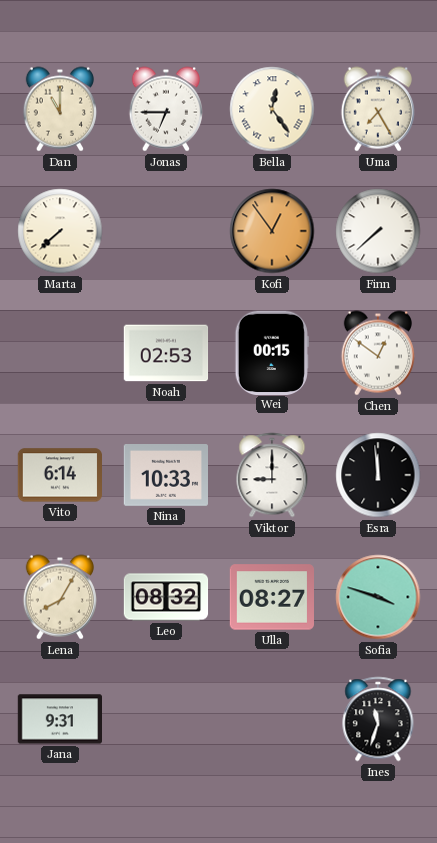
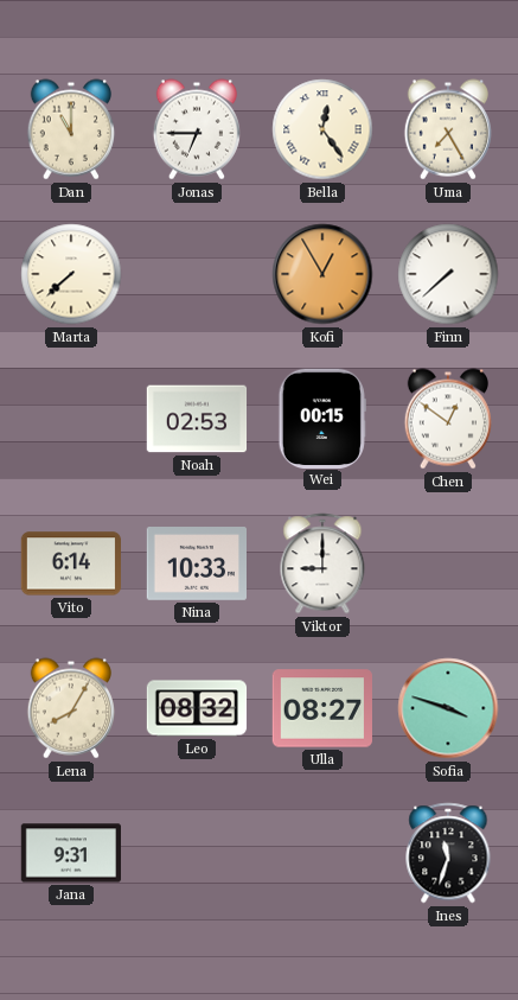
Kofi: 12:54 -> 12:55
Esra: 11:59 -> none
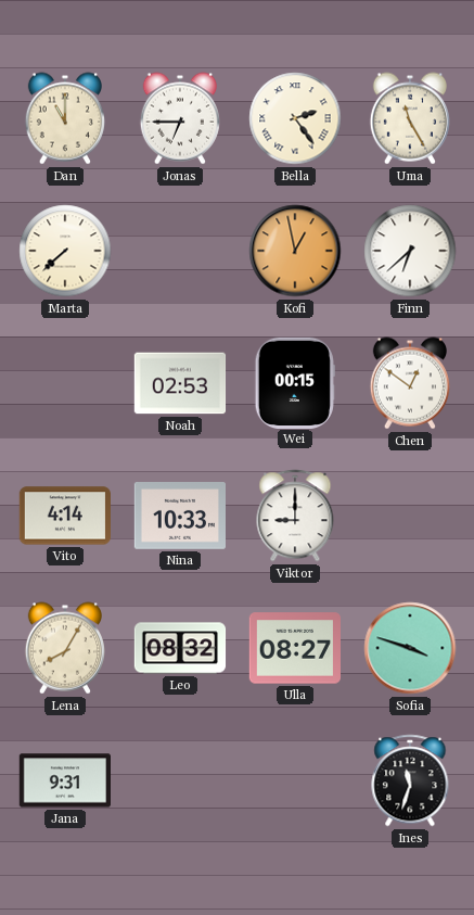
Bella: 12:24 -> 2:24
Uma: 7:25 -> 11:25
Kofi: 12:55 -> 12:58
Finn: 7:38 -> 6:38
Vito: 6:14 -> 4:14
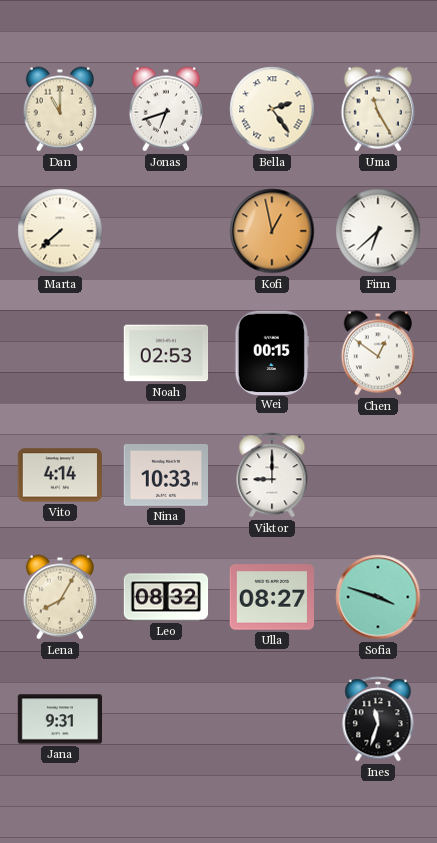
Jonas: 6:45 -> 6:42
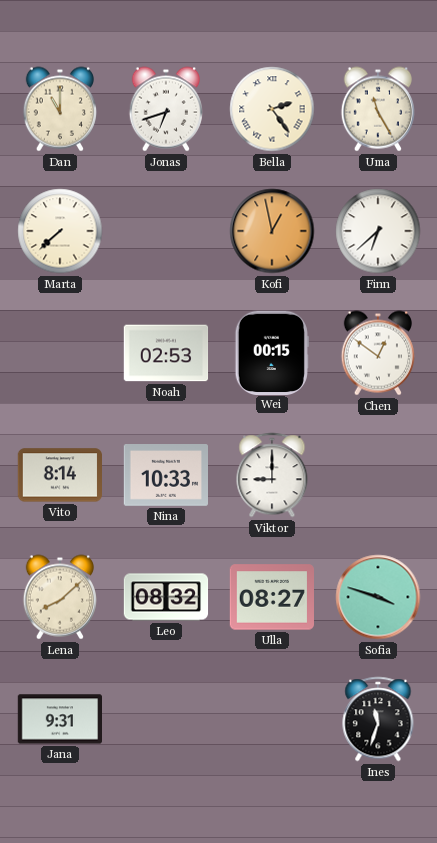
Vito: 4:14 -> 8:14
Lena: 8:05 -> 8:08
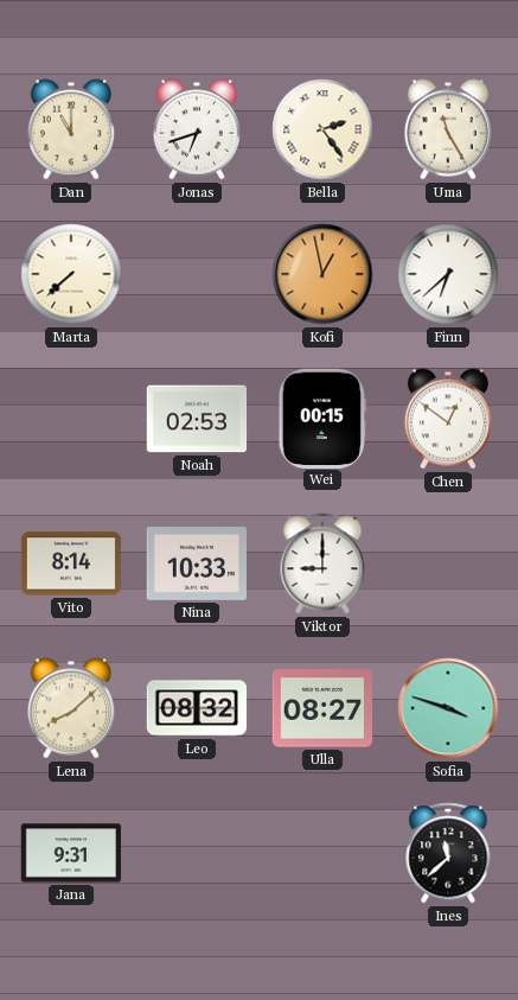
Ines: 11:33 -> 11:38
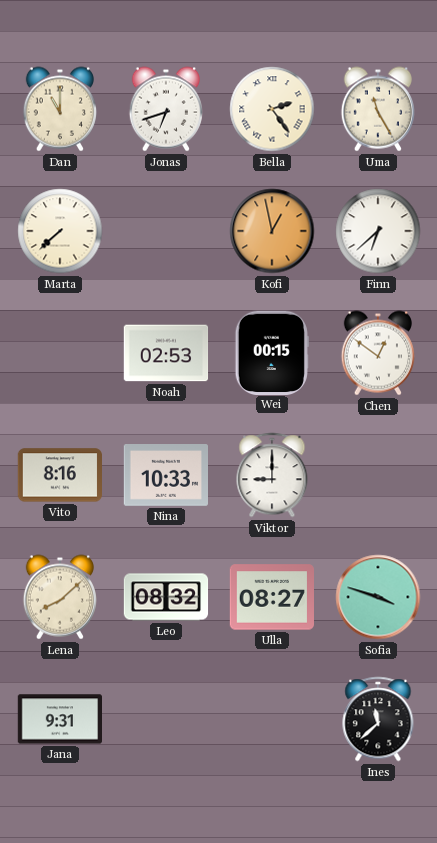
Vito: 8:14 -> 8:16
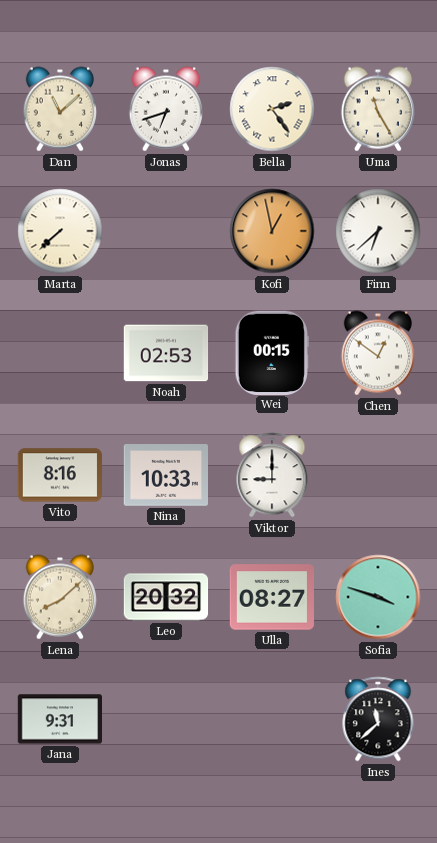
Dan: 11:00 -> 11:08
Leo: 08:32 -> 20:32
